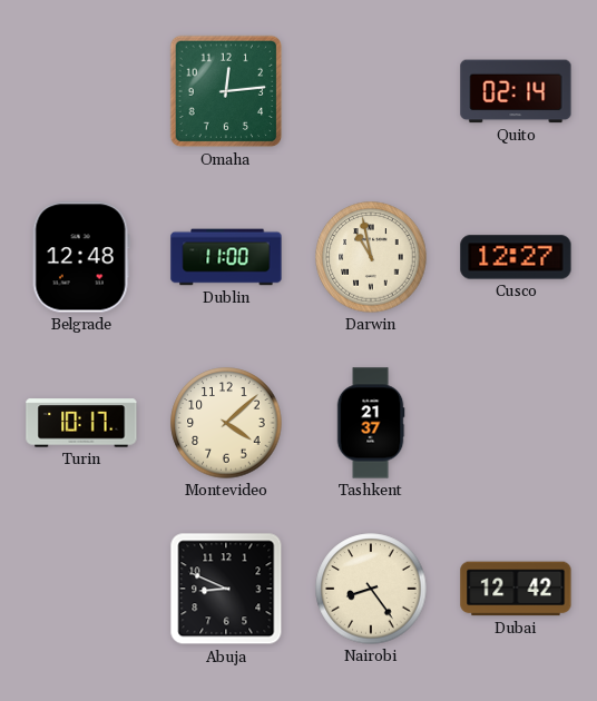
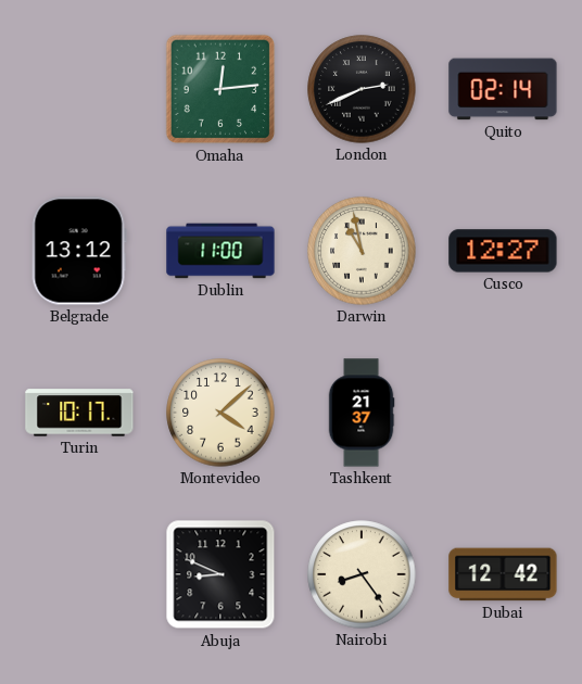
London: none -> 2:41
Belgrade: 12:48 -> 13:12
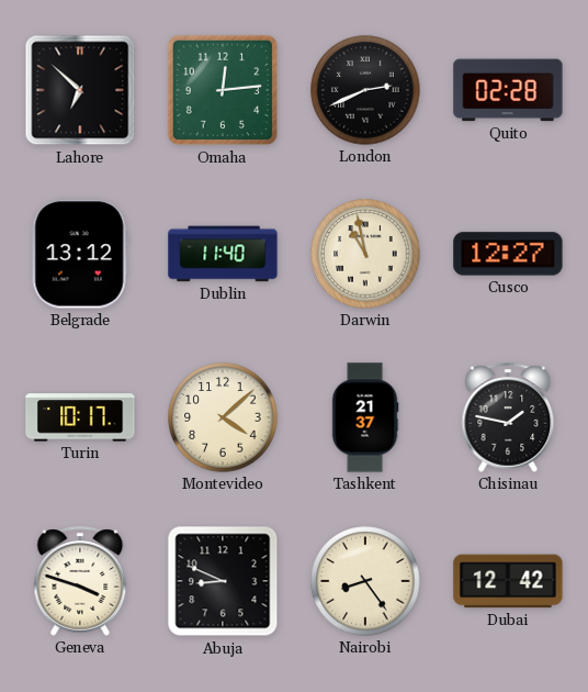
Lahore: none -> 6:52
Quito: 02:14 -> 02:28
Dublin: 11:00 -> 11:40
Chisinau: none -> 1:47
Geneva: none -> 3:48
